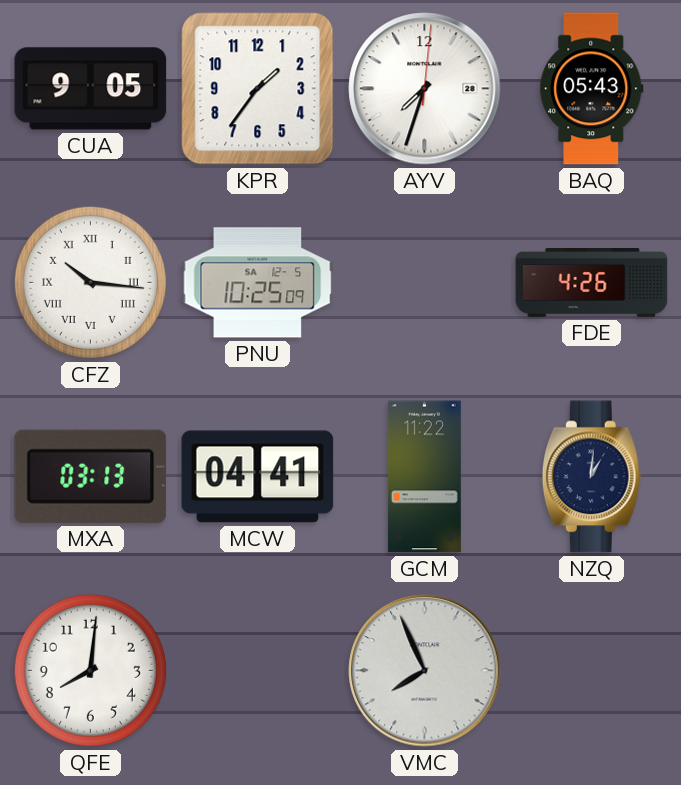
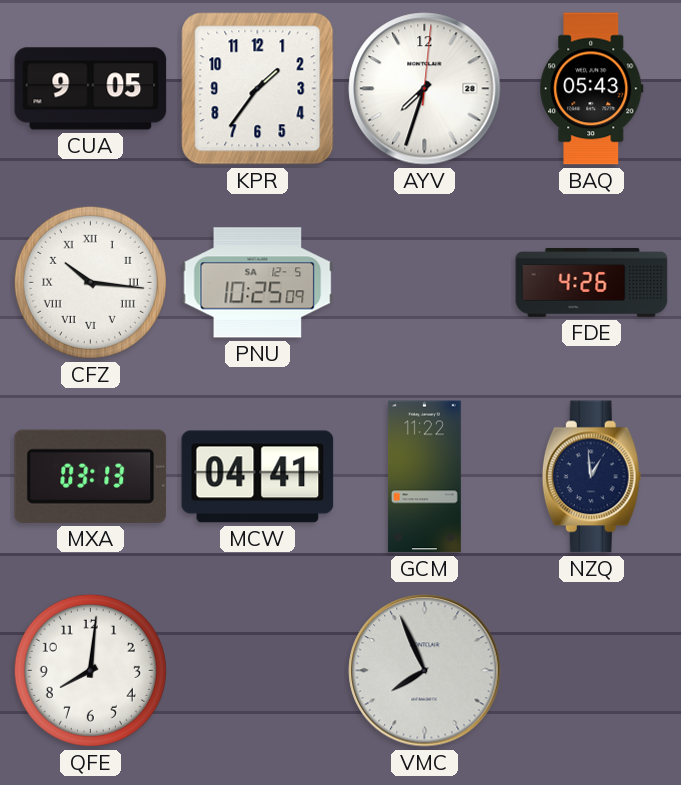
NZQ: 1:01 -> 12:59
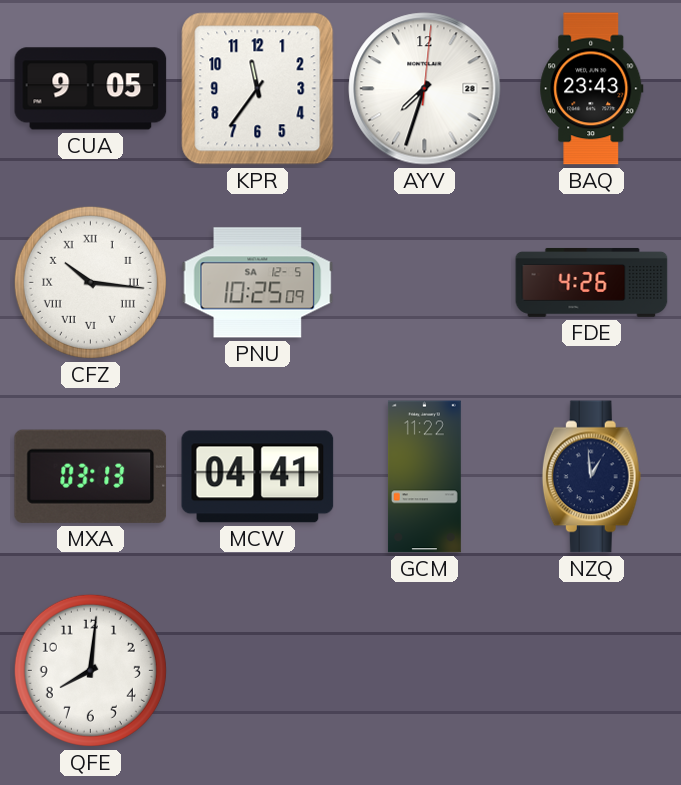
KPR: 1:36 -> 11:36
BAQ: 05:43 -> 23:43
VMC: 7:56 -> none
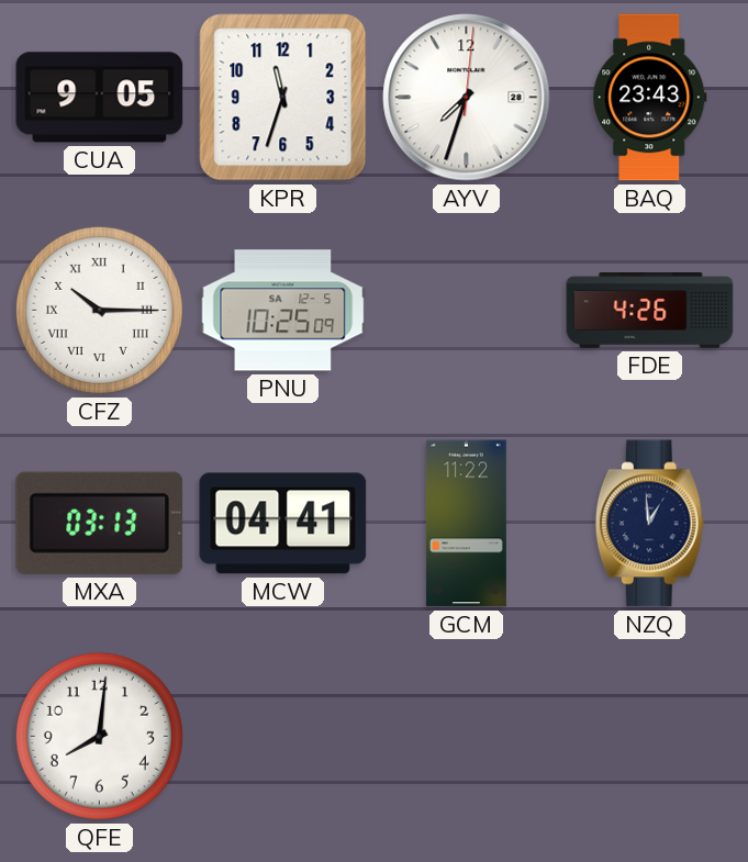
KPR: 11:36 -> 11:33
CFZ: 10:16 -> 10:15
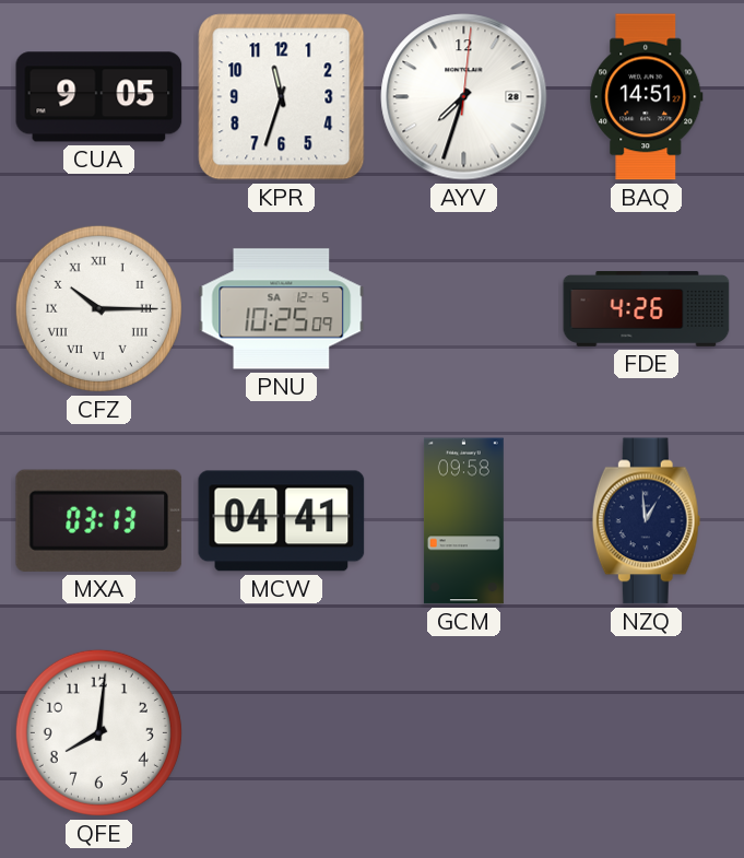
BAQ: 23:43 -> 14:51
GCM: 11:22 -> 09:58
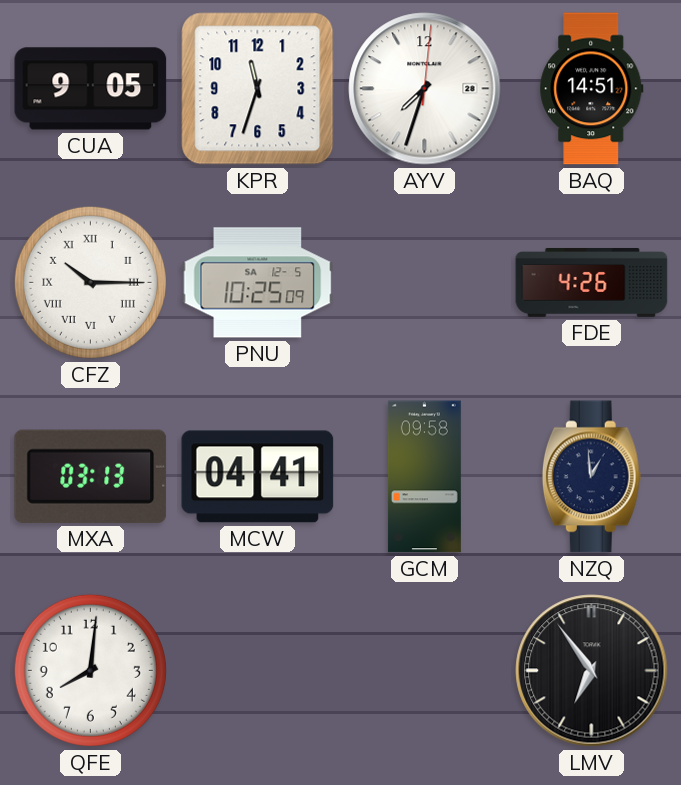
LMV: none -> 6:54
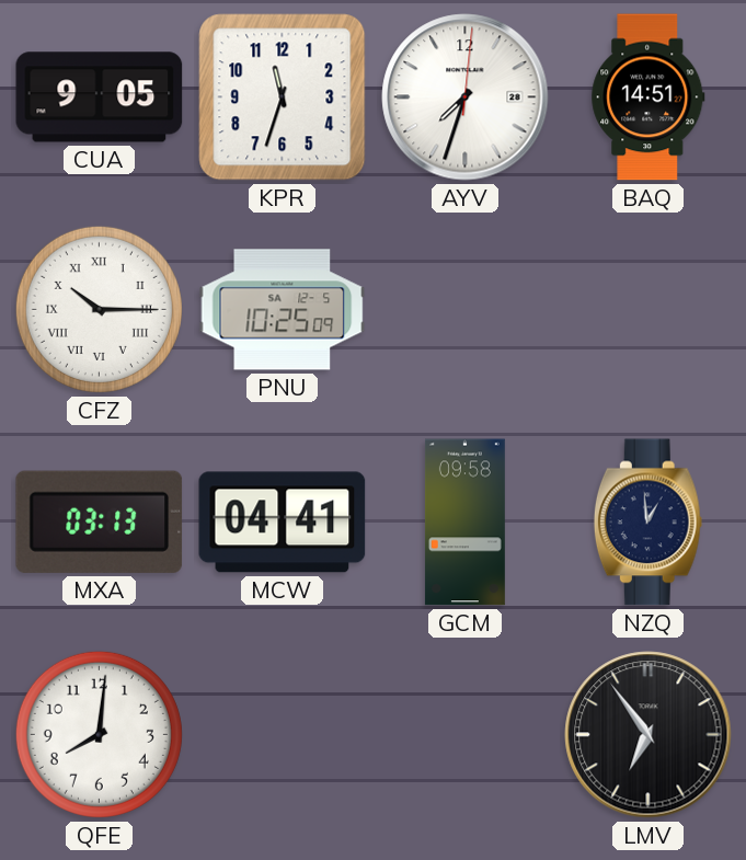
FDE: 4:26 -> none
